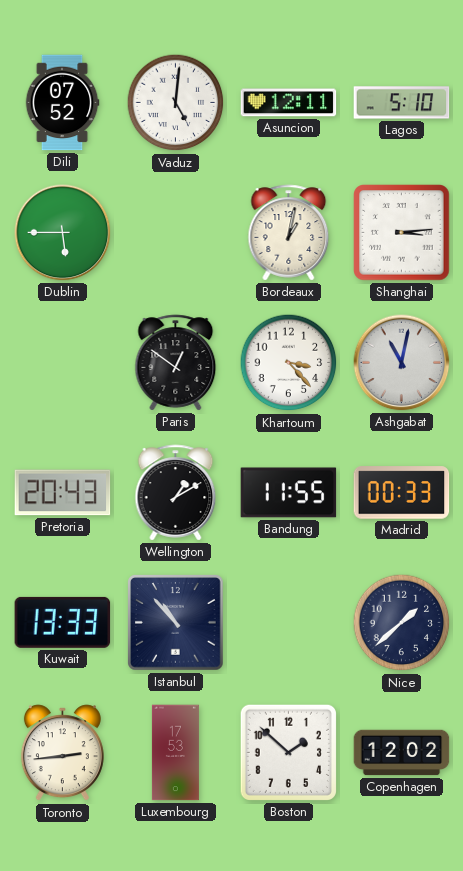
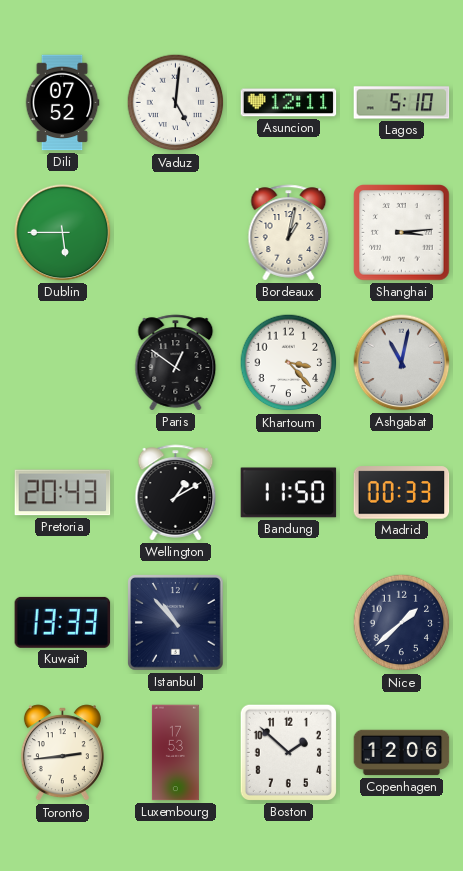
Bandung: 11:55 -> 11:50
Copenhagen: 12:02 -> 12:06
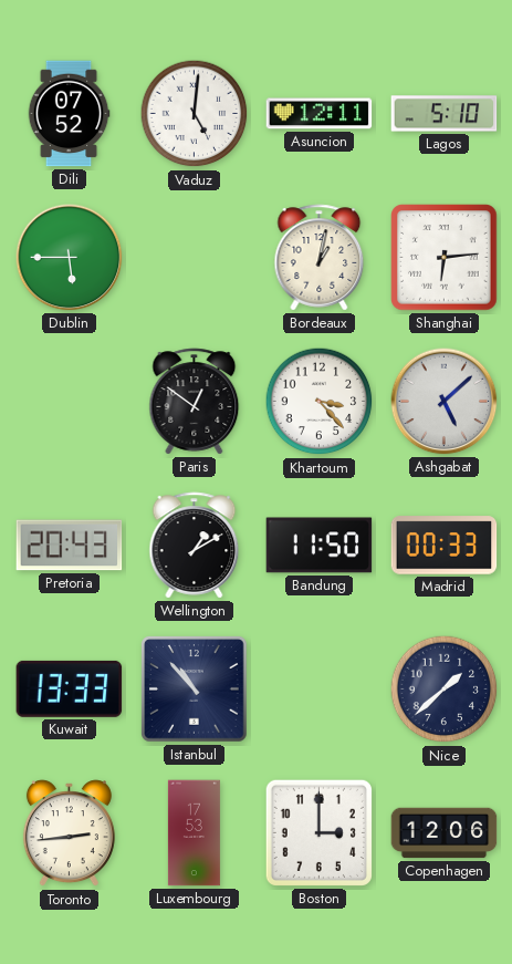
Shanghai: 3:14 -> 6:14
Ashgabat: 11:02 -> 5:08
Boston: 1:52 -> 3:00
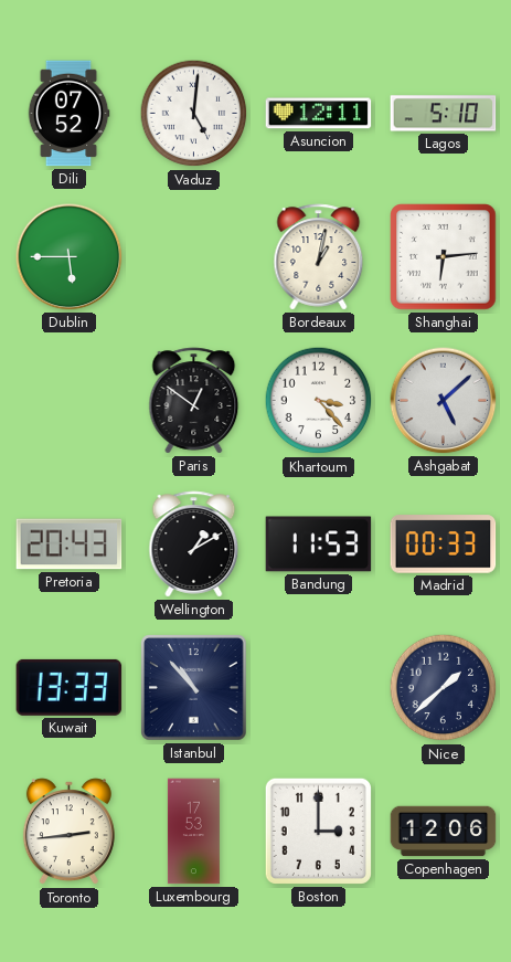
Bandung: 11:50 -> 11:53
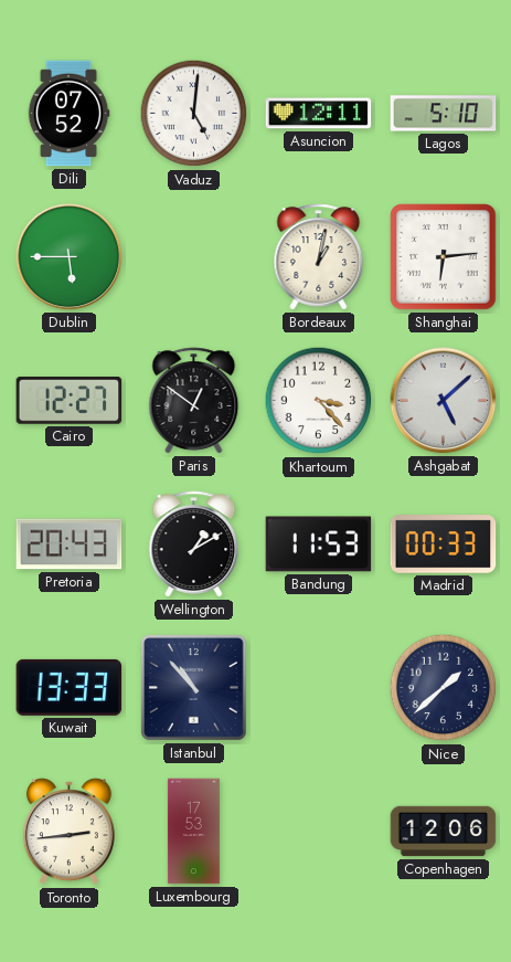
Cairo: none -> 12:27
Boston: 3:00 -> none
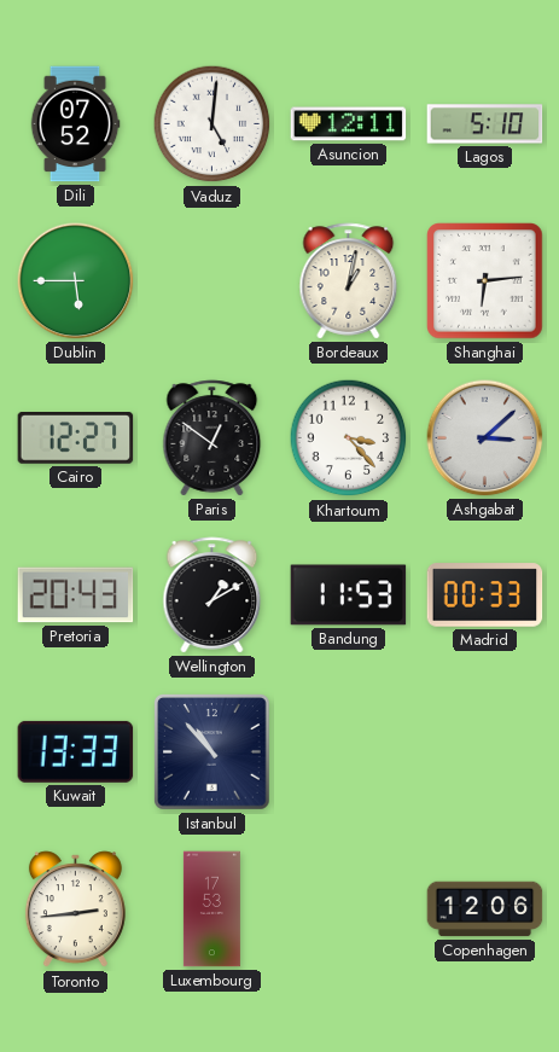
Ashgabat: 5:08 -> 3:08
Nice: 1:38 -> none
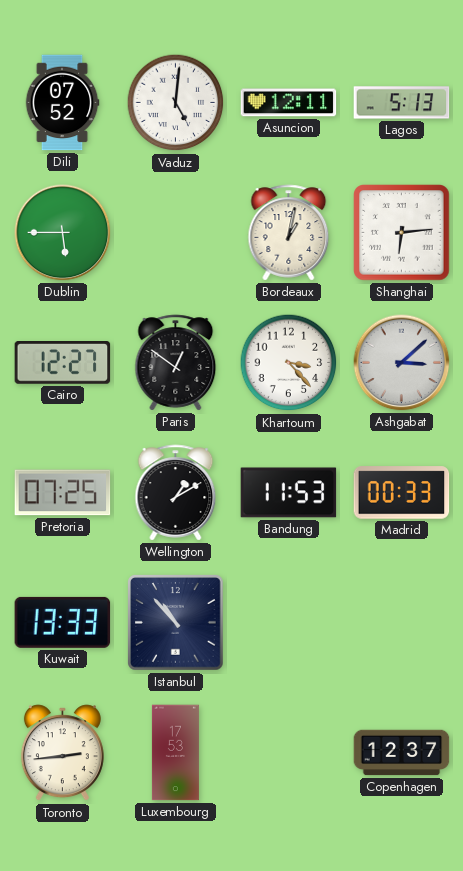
Lagos: 5:10 -> 5:13
Pretoria: 20:43 -> 07:25
Copenhagen: 12:06 -> 12:37
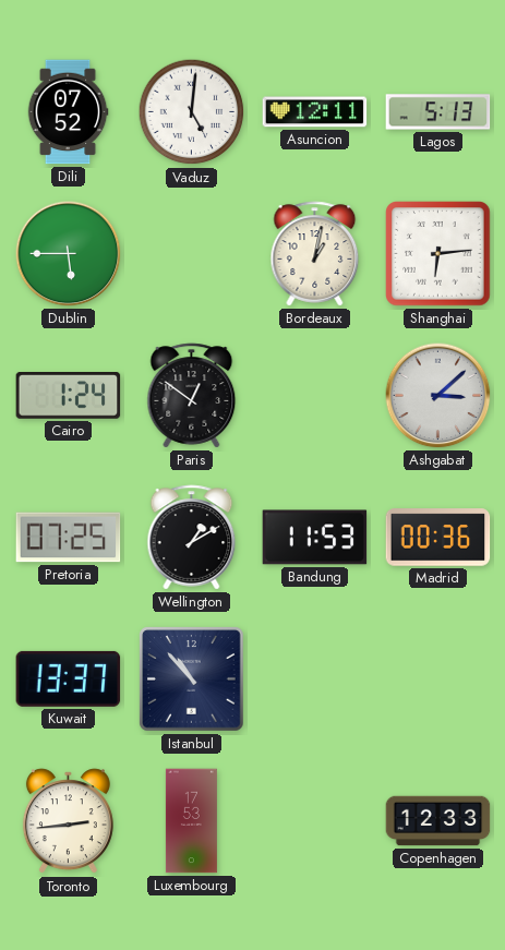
Cairo: 12:27 -> 1:24
Khartoum: 3:23 -> none
Madrid: 00:33 -> 00:36
Kuwait: 13:33 -> 13:37
Copenhagen: 12:37 -> 12:33
